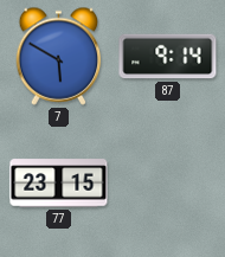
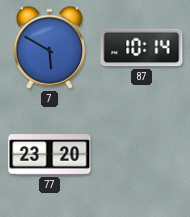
87: 9:14 -> 10:14
77: 23:15 -> 23:20
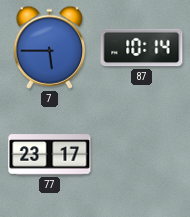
7: 5:50 -> 5:45
77: 23:20 -> 23:17
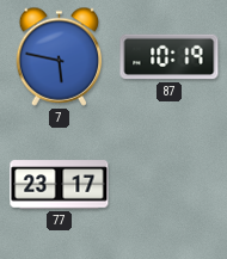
7: 5:45 -> 5:47
87: 10:14 -> 10:19
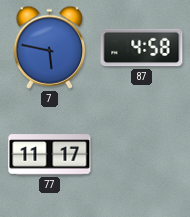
87: 10:19 -> 4:58
77: 23:17 -> 11:17
